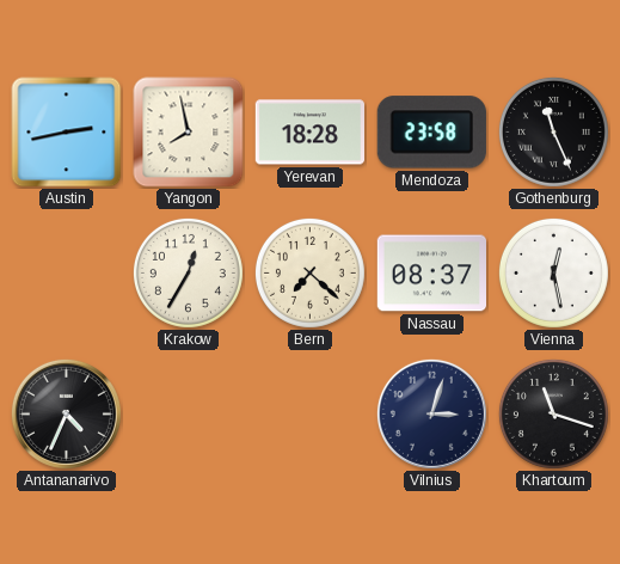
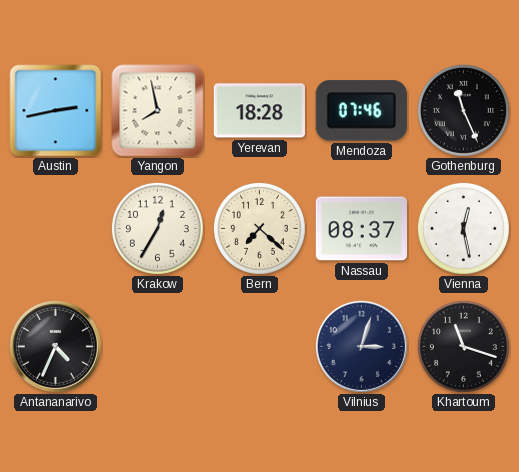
Mendoza: 23:58 -> 07:46
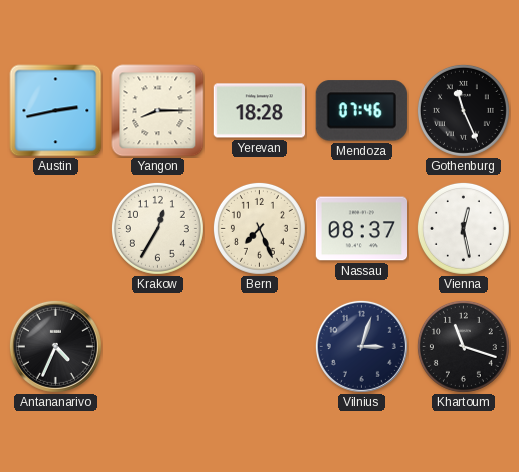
Yangon: 7:58 -> 8:15
Bern: 7:22 -> 7:26
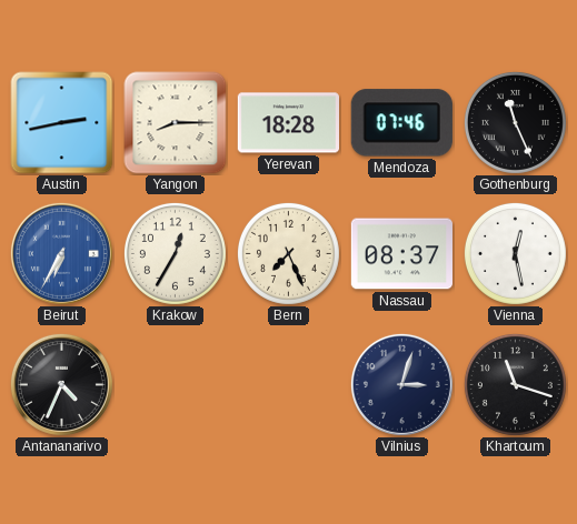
Beirut: none -> 6:35
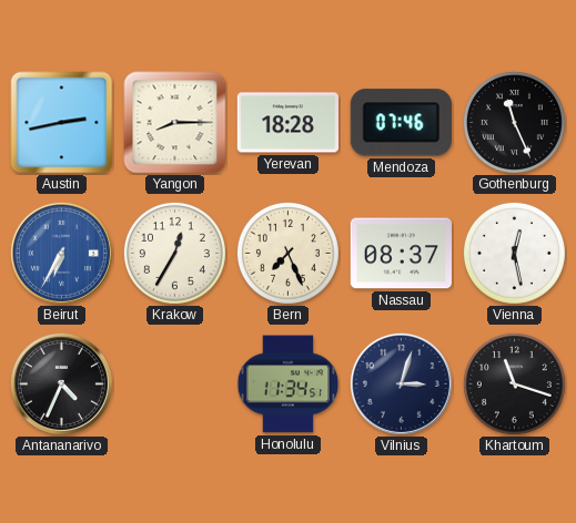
Honolulu: none -> 11:34
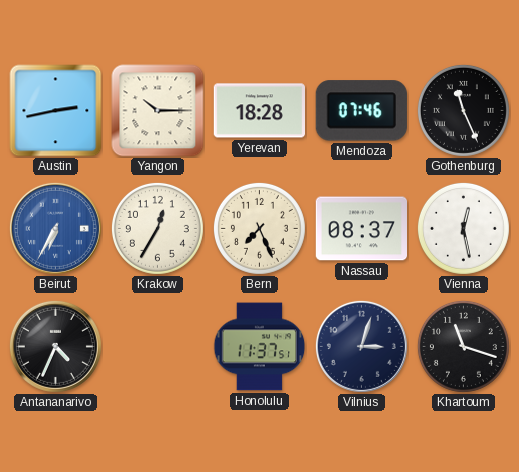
Yangon: 8:15 -> 10:15
Honolulu: 11:34 -> 11:37
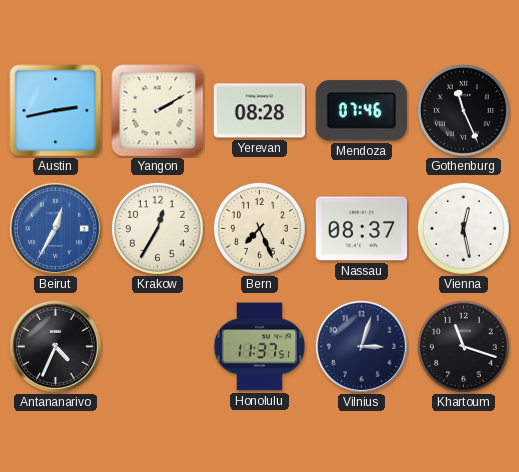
Yangon: 10:15 -> 2:10
Yerevan: 18:28 -> 08:28
Beirut: 6:35 -> 12:35
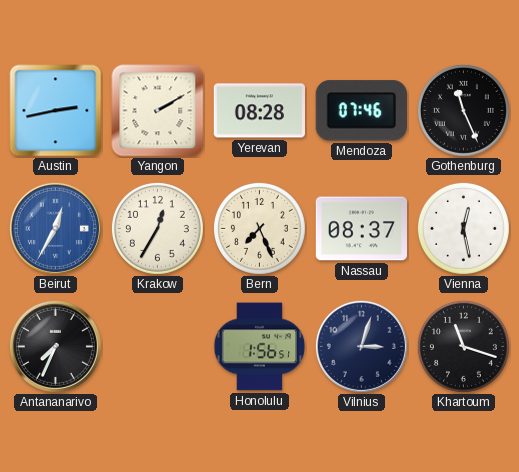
Antananarivo: 4:34 -> 7:34
Honolulu: 11:37 -> 1:56
